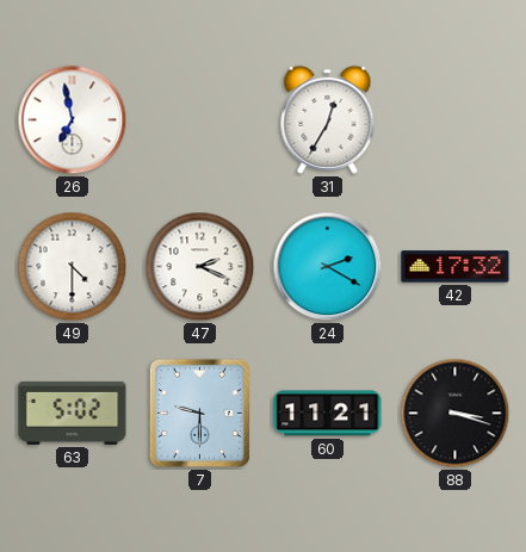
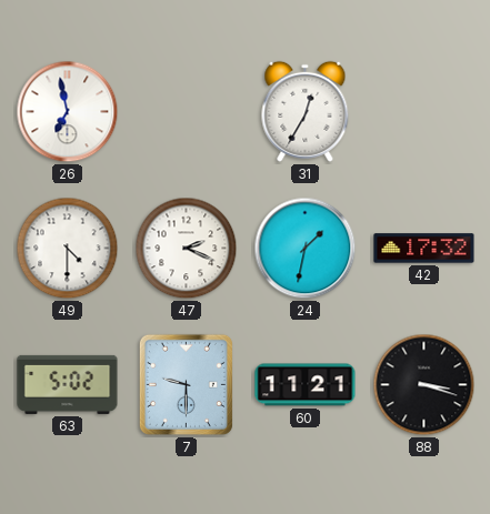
24: 2:20 -> 1:32
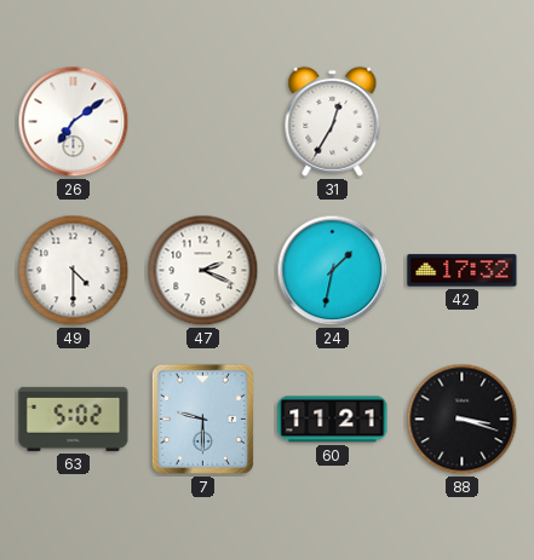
26: 6:58 -> 7:09
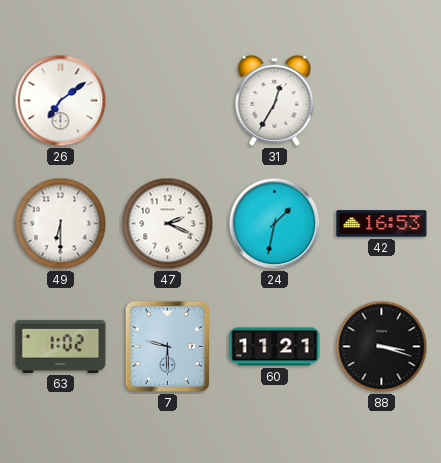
49: 4:30 -> 6:30
42: 17:32 -> 16:53
63: 5:02 -> 1:02
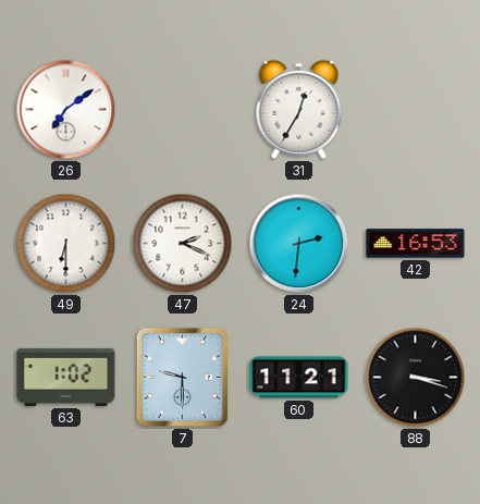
24: 1:32 -> 2:31
